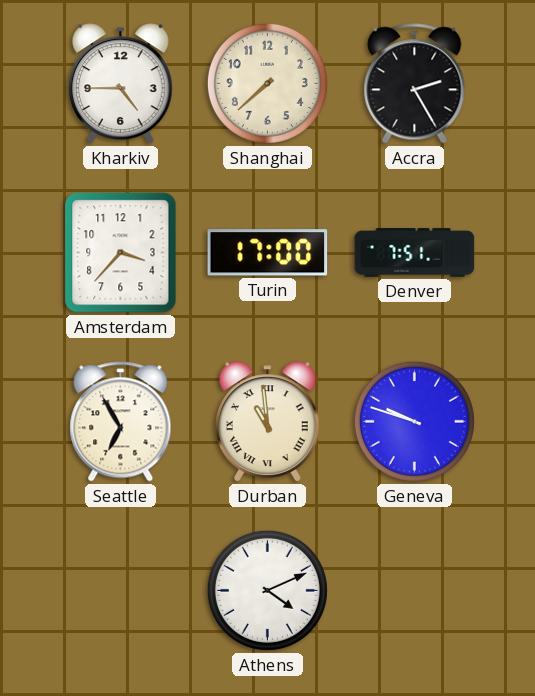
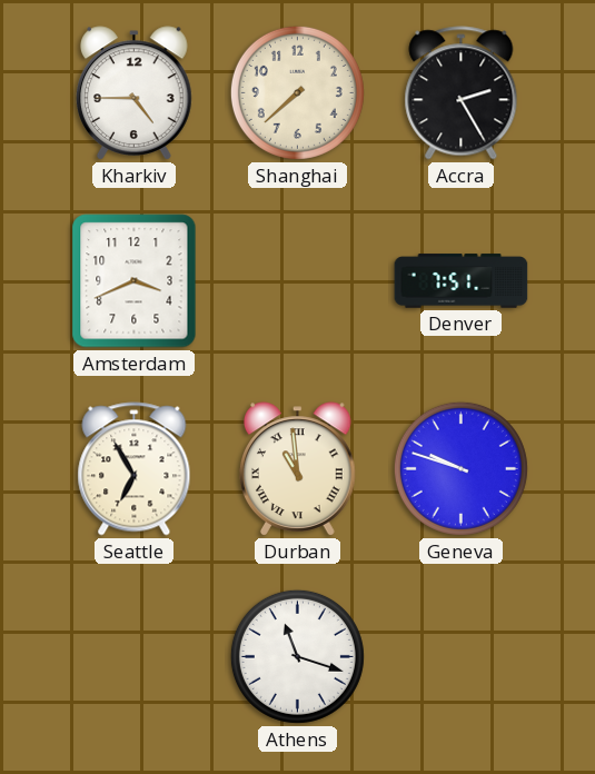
Amsterdam: 3:37 -> 3:41
Turin: 17:00 -> none
Athens: 4:11 -> 11:18
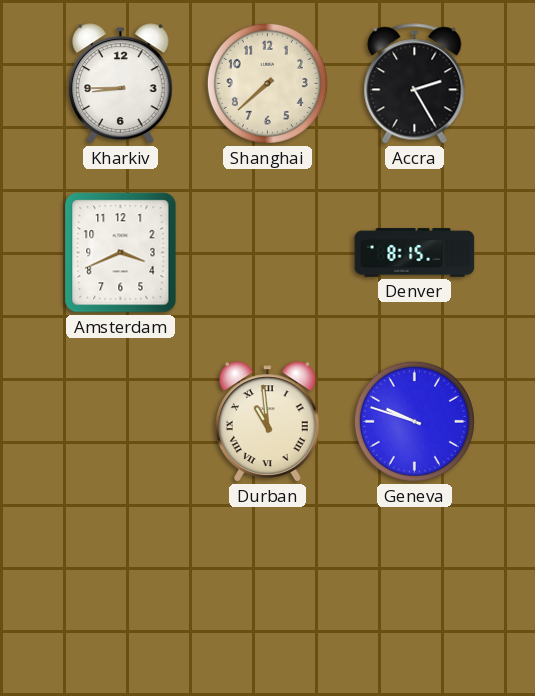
Kharkiv: 4:45 -> 8:45
Denver: 7:51 -> 8:15
Seattle: 6:55 -> none
Athens: 11:18 -> none
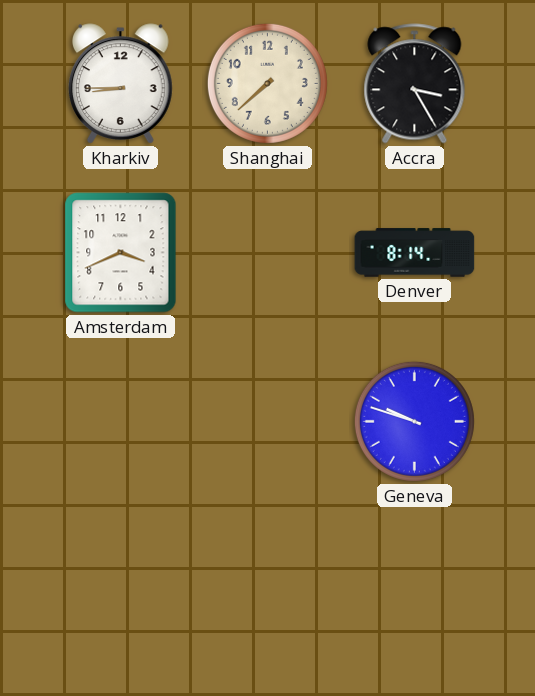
Accra: 2:25 -> 3:25
Denver: 8:15 -> 8:14
Durban: 10:59 -> none
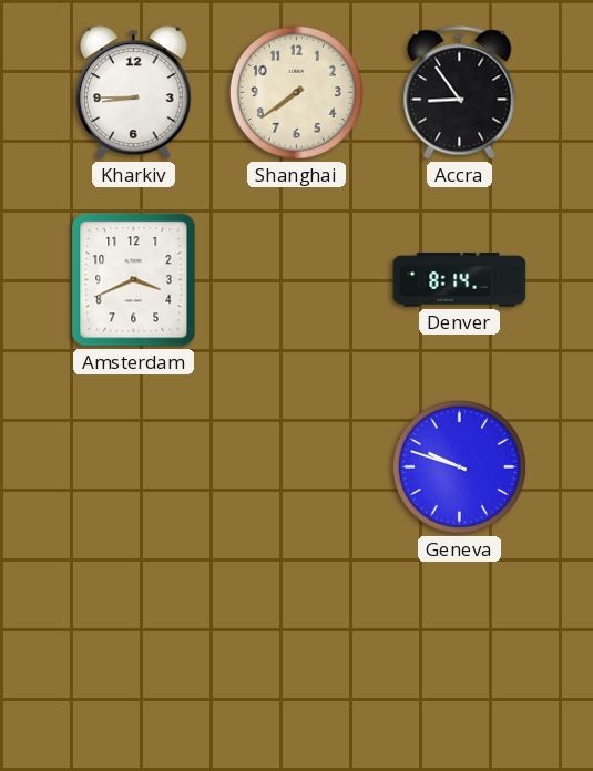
Shanghai: 7:38 -> 7:39
Accra: 3:25 -> 8:54
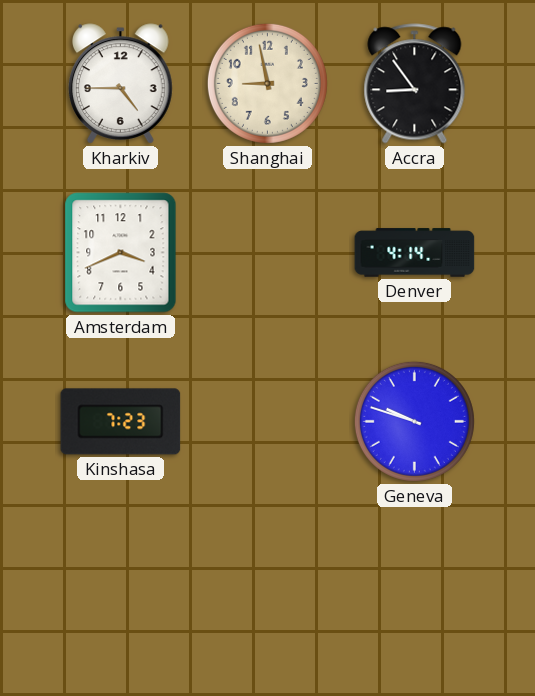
Kharkiv: 8:45 -> 4:45
Shanghai: 7:39 -> 8:58
Denver: 8:14 -> 4:14
Kinshasa: none -> 7:23
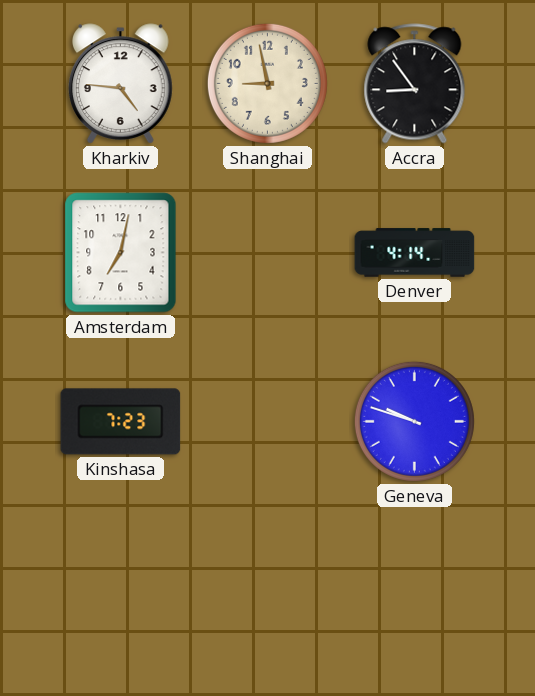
Kharkiv: 4:45 -> 4:46
Amsterdam: 3:41 -> 7:02
